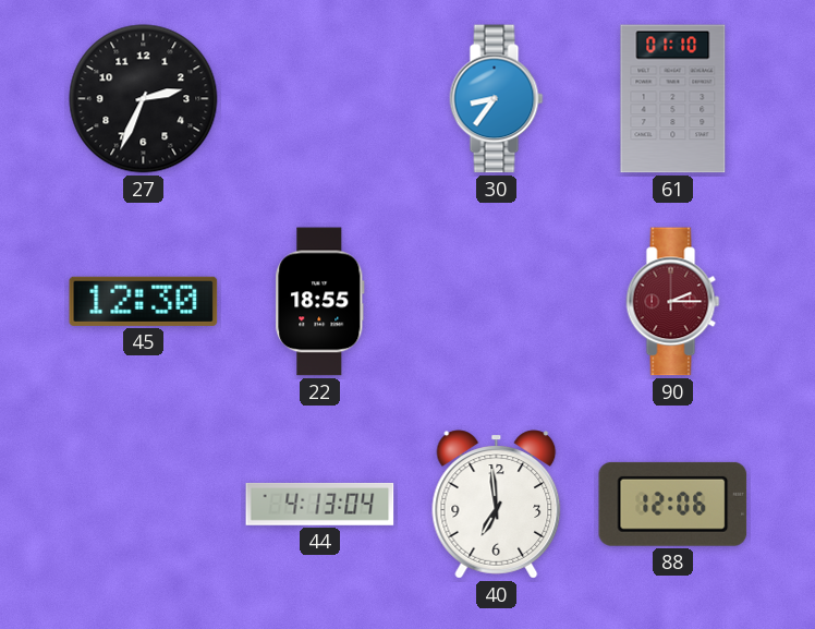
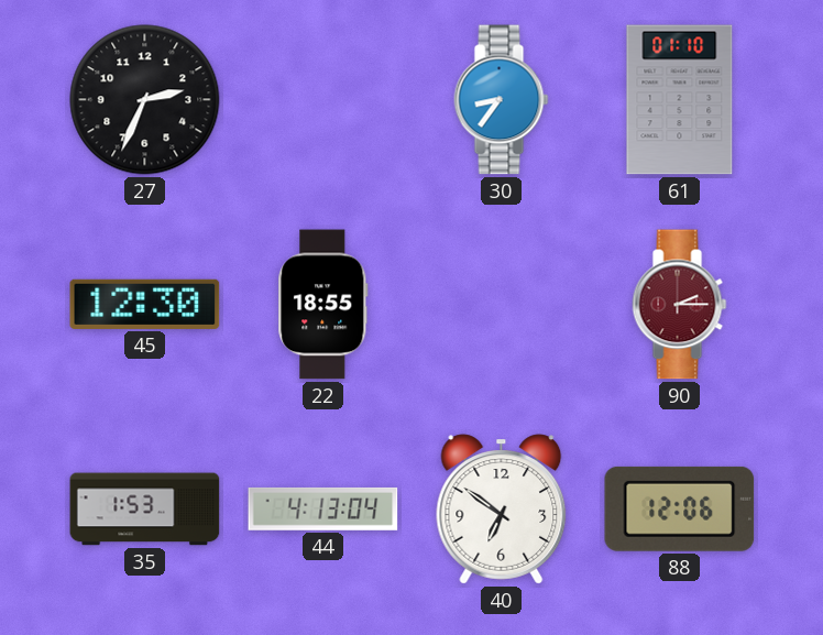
35: none -> 1:53
40: 6:59 -> 6:51
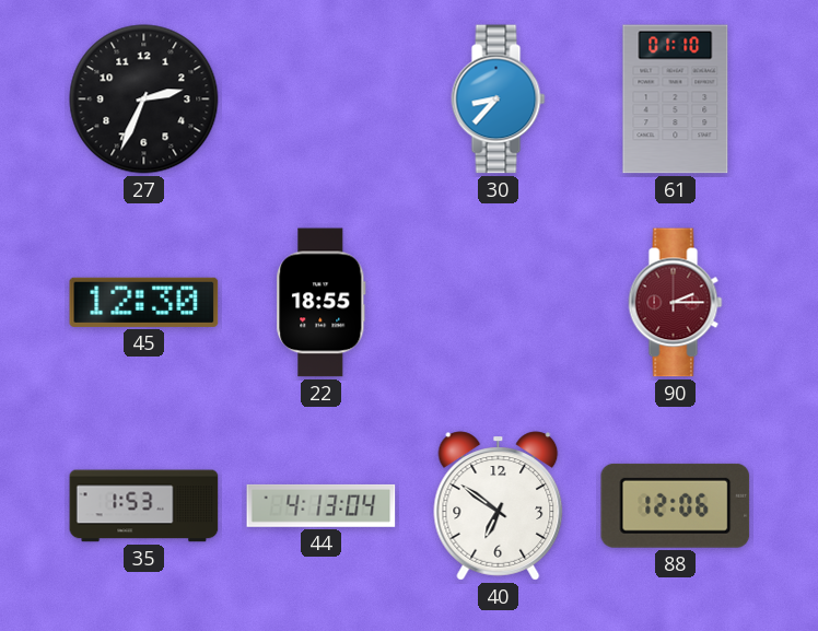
30: 8:36 -> 8:37
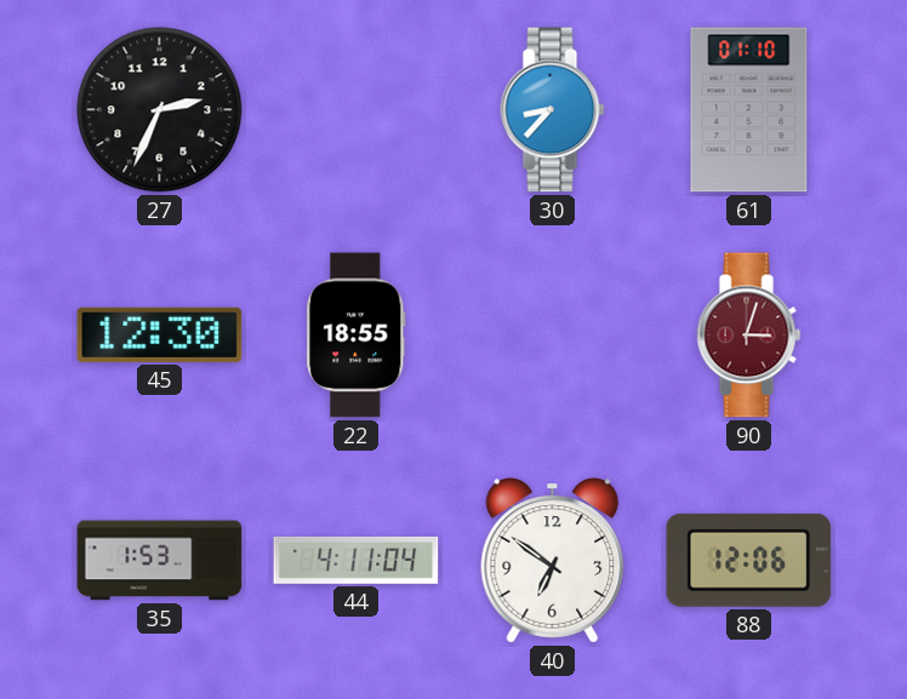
90: 2:15 -> 3:03
44: 4:13 -> 4:11
